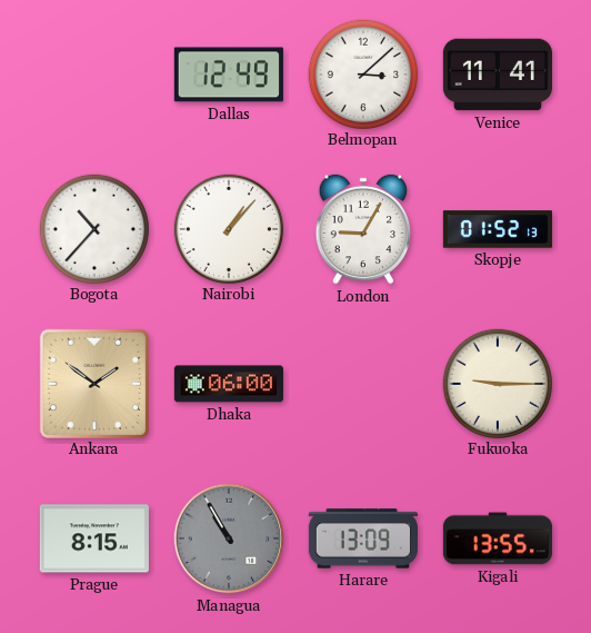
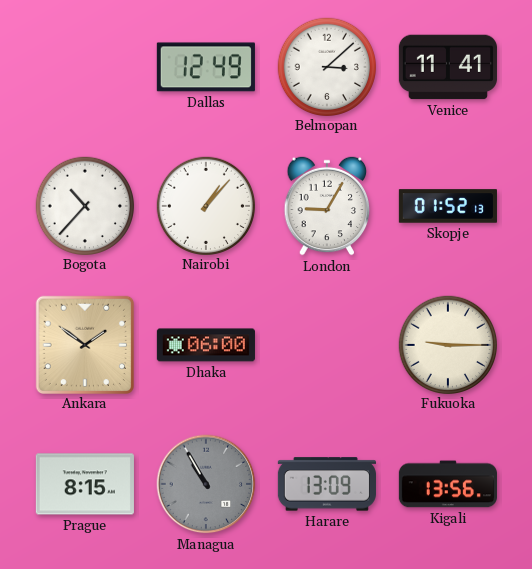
Kigali: 13:55 -> 13:56
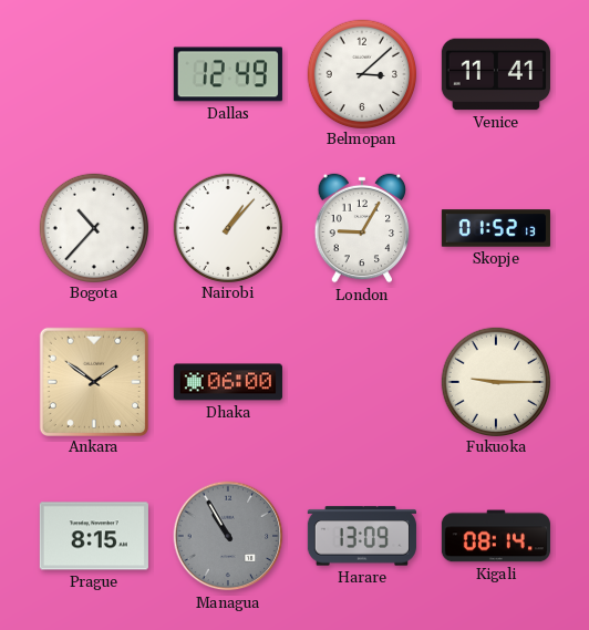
Kigali: 13:56 -> 08:14
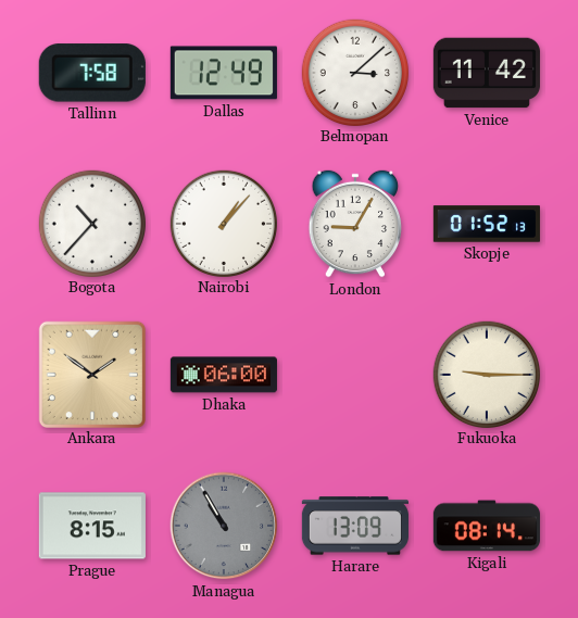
Tallinn: none -> 7:58
Venice: 11:41 -> 11:42
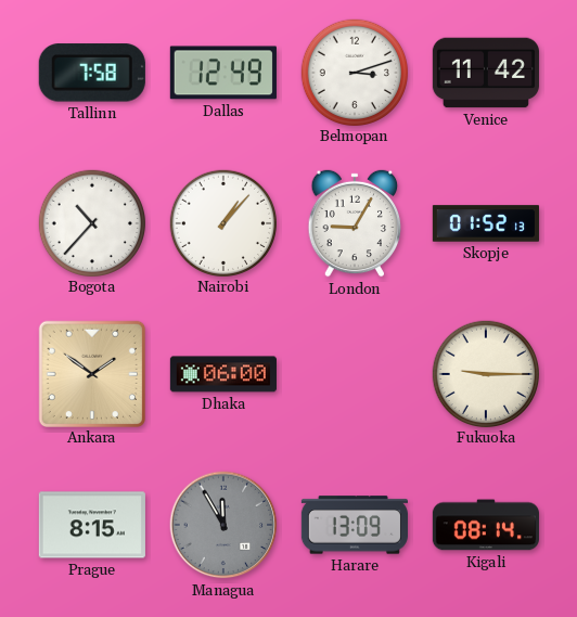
Belmopan: 3:08 -> 3:12
Managua: 10:55 -> 11:55
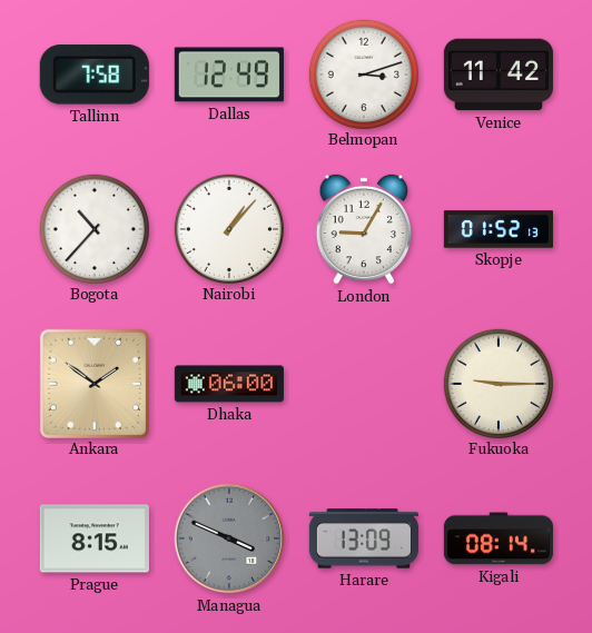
Managua: 11:55 -> 3:49
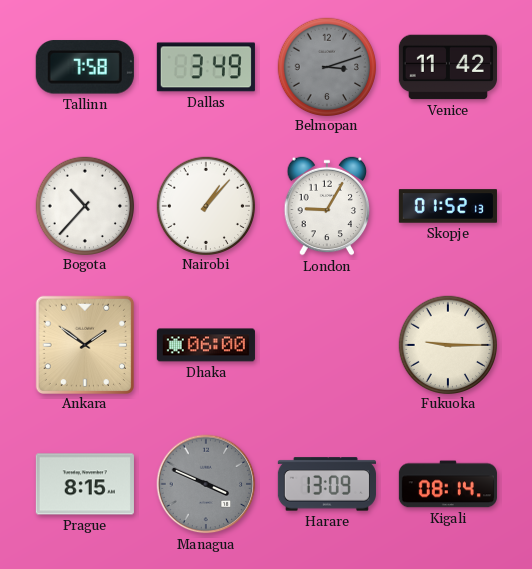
Dallas: 12:49 -> 3:49
Belmopan dial: white -> grey
